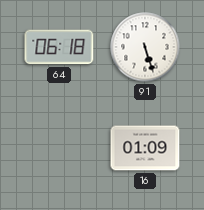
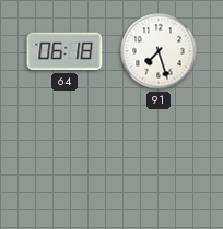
91: 5:27 -> 7:27
16: 01:09 -> none
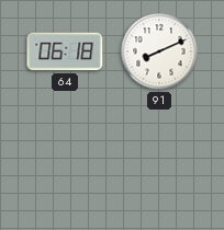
91: 7:27 -> 8:11
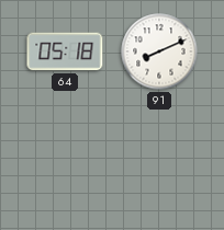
64: 06:18 -> 05:18
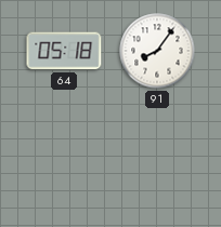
91: 8:11 -> 8:06
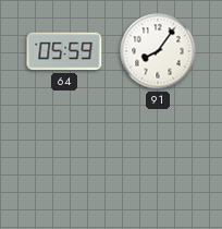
64: 05:18 -> 05:59
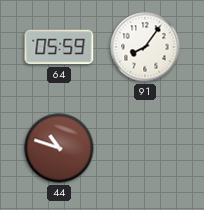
44: none -> 10:48
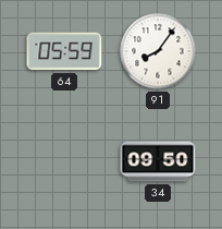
44: 10:48 -> none
34: none -> 09:50
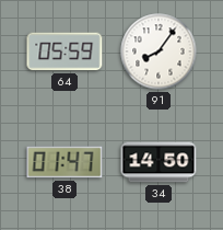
38: none -> 01:47
34: 09:50 -> 14:50
